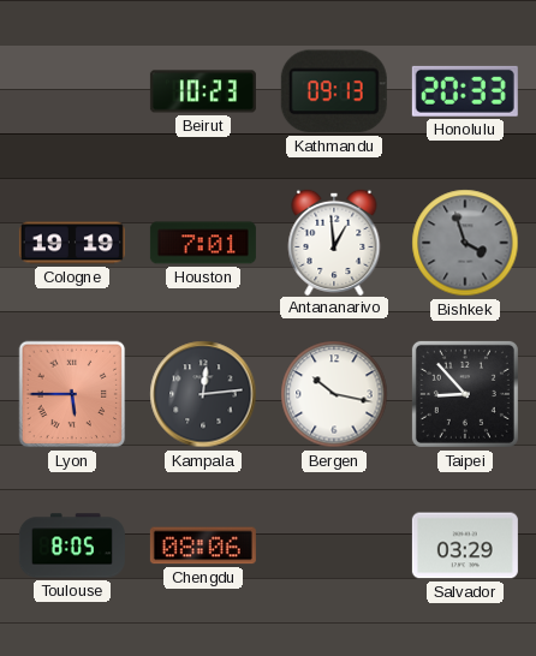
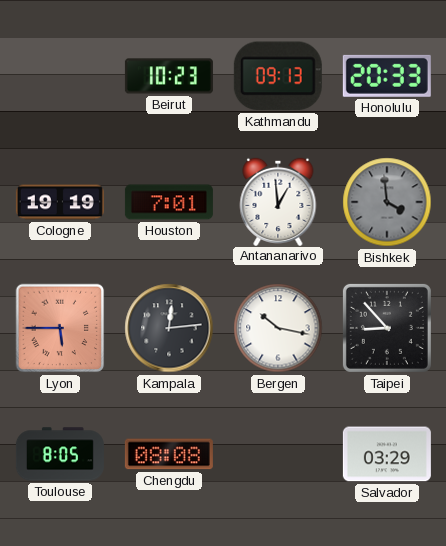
Bishkek: 3:57 -> 3:59
Chengdu: 08:06 -> 08:08
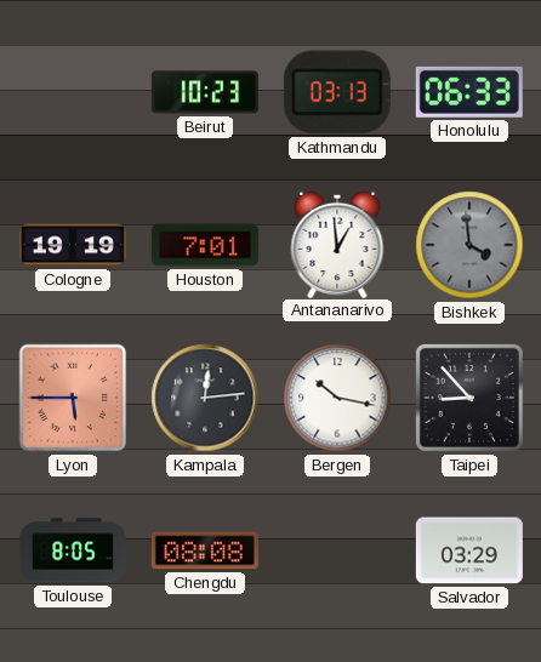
Kathmandu: 09:13 -> 03:13
Honolulu: 20:33 -> 06:33
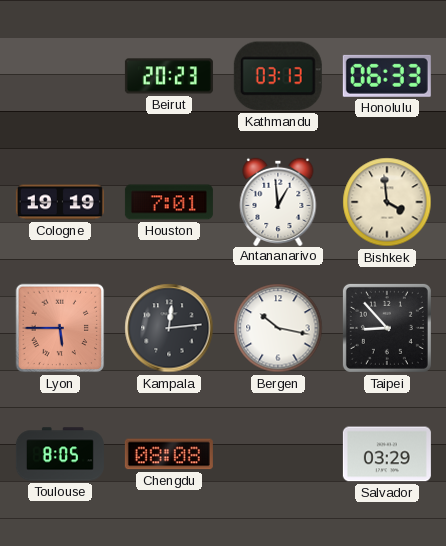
Beirut: 10:23 -> 20:23
Bishkek dial: grey -> cream
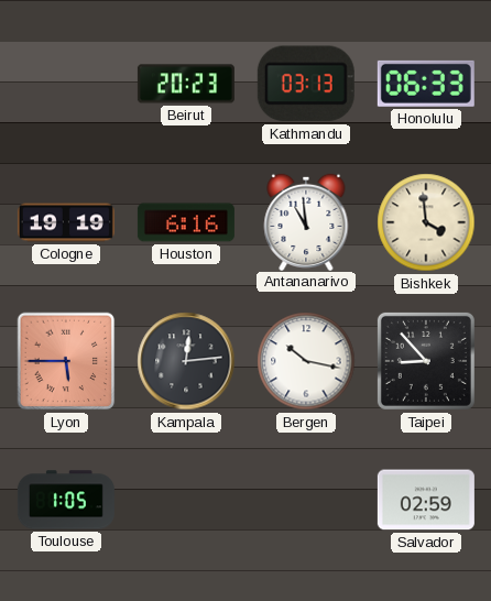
Houston: 7:01 -> 6:16
Antananarivo: 12:59 -> 10:59
Toulouse: 8:05 -> 1:05
Chengdu: 08:08 -> none
Salvador: 03:29 -> 02:59
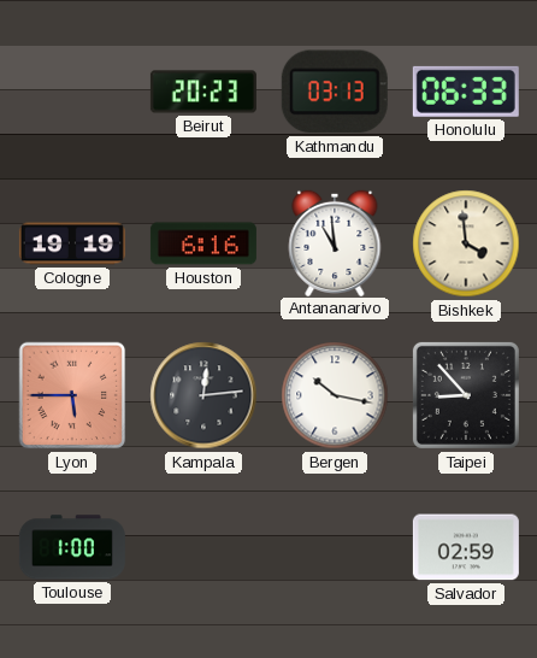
Toulouse: 1:05 -> 1:00
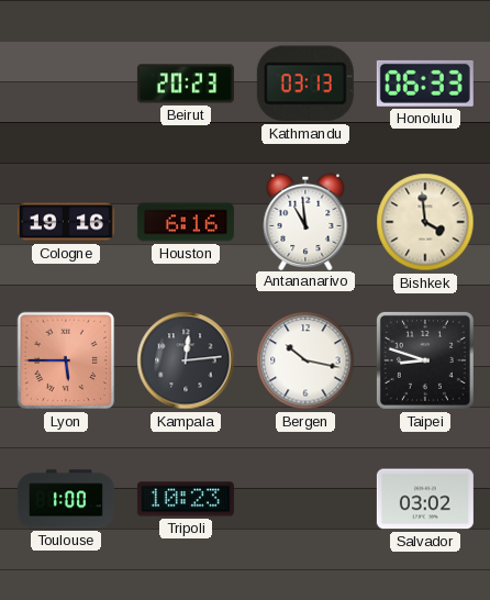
Cologne: 19:19 -> 19:16
Taipei: 8:53 -> 8:48
Tripoli: none -> 10:23
Salvador: 02:59 -> 03:02
